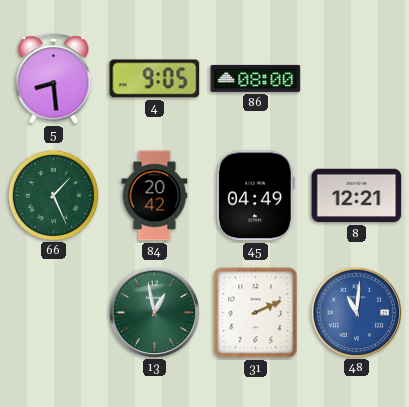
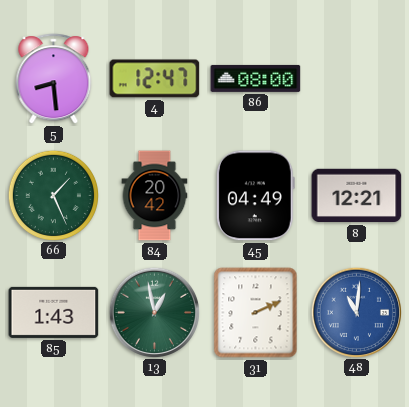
4: 9:05 -> 12:47
85: none -> 1:43
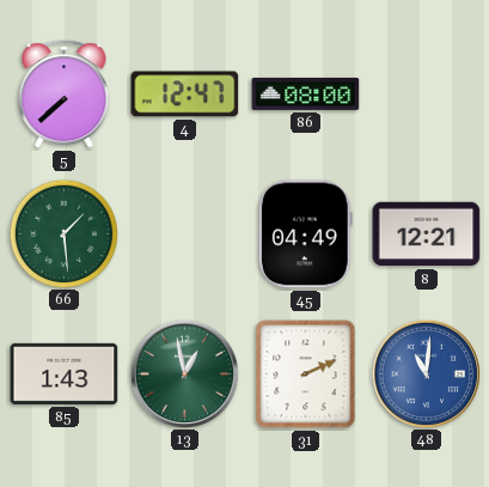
5: 8:29 -> 7:38
66: 1:26 -> 1:29
84: 20:42 -> none
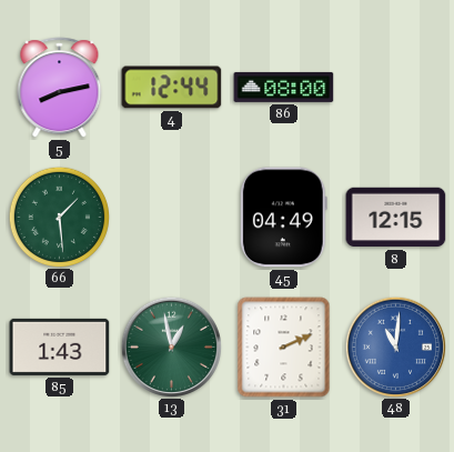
5: 7:38 -> 8:13
4: 12:47 -> 12:44
8: 12:21 -> 12:15
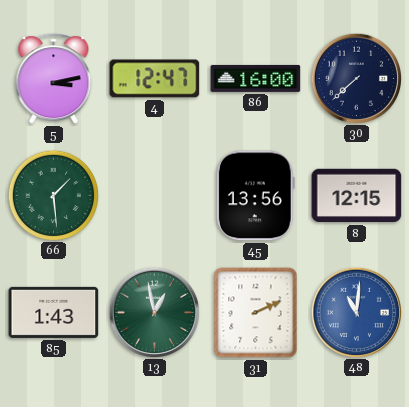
5: 8:13 -> 3:13
4: 12:44 -> 12:47
86: 08:00 -> 16:00
30: none -> 7:38
45: 04:49 -> 13:56
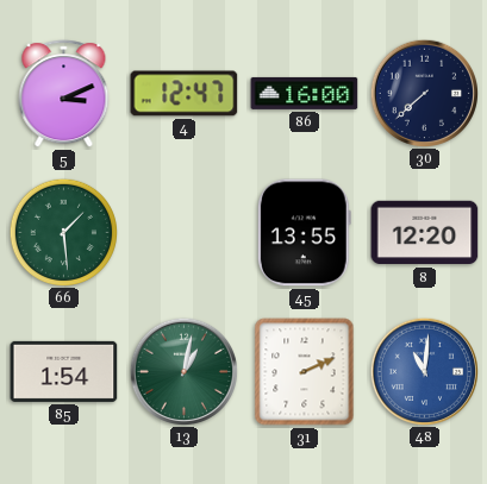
5: 3:13 -> 3:11
45: 13:56 -> 13:55
8: 12:15 -> 12:20
85: 1:43 -> 1:54
13: 12:58 -> 1:02
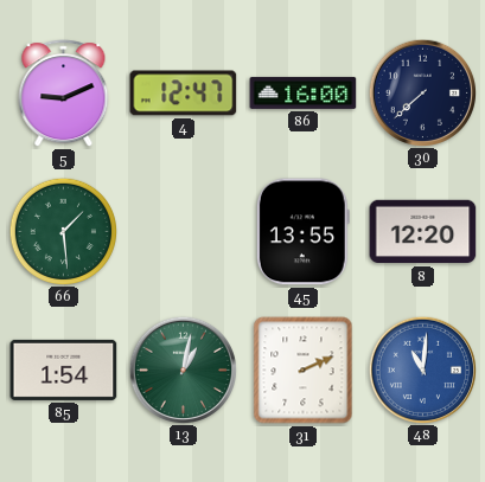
5: 3:11 -> 9:11
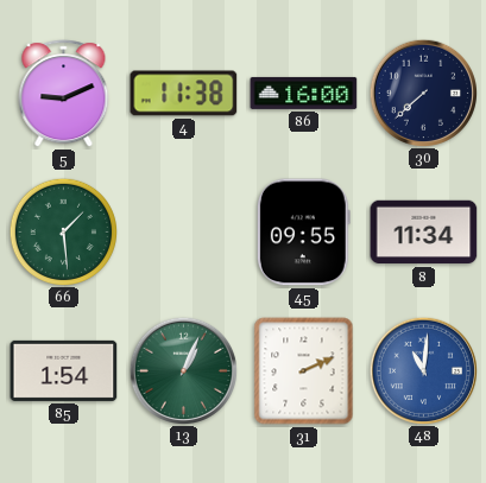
4: 12:47 -> 11:38
45: 13:55 -> 09:55
8: 12:20 -> 11:34
13: 1:02 -> 1:04
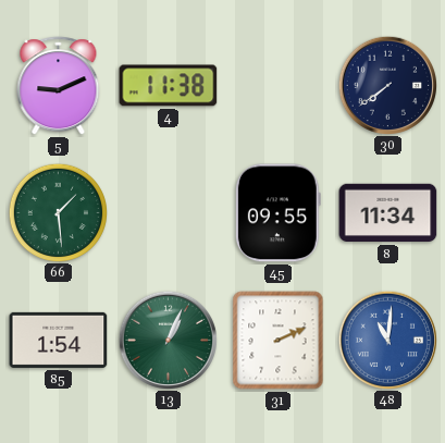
86: 16:00 -> none
30: 7:38 -> 7:39
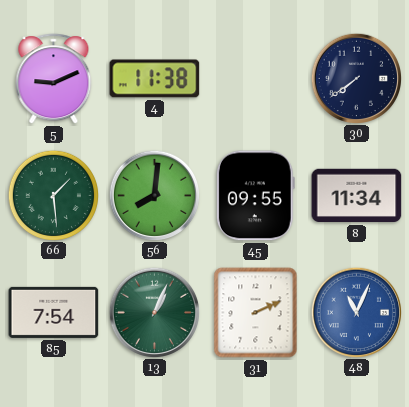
56: none -> 8:01
85: 1:54 -> 7:54
48: 11:01 -> 11:04
